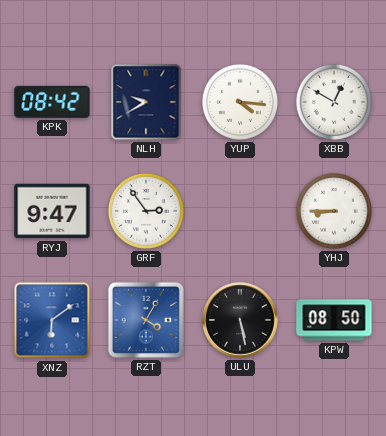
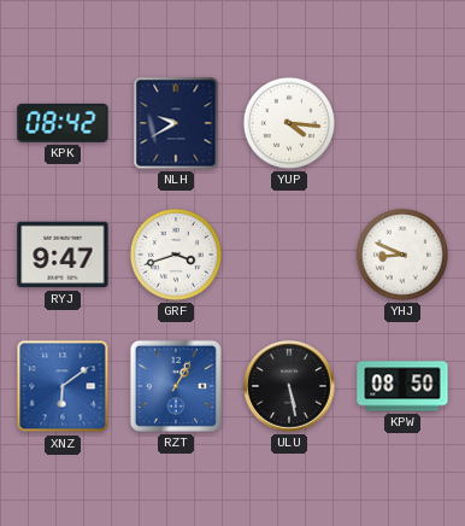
XBB: 12:50 -> none
GRF: 2:54 -> 3:42
YHJ: 8:45 -> 8:49
RZT: 4:05 -> 1:05
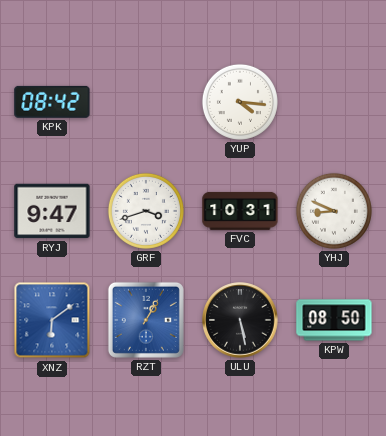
NLH: 9:40 -> none
FVC: none -> 10:31
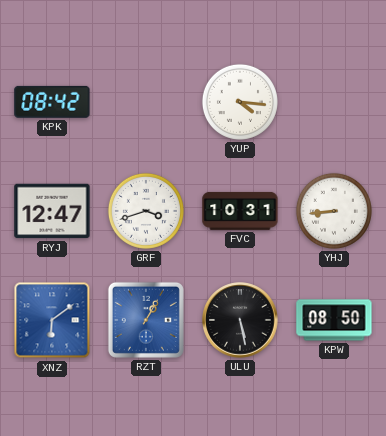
RYJ: 9:47 -> 12:47
YHJ: 8:49 -> 8:44
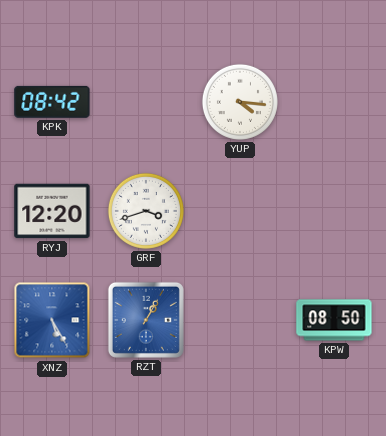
RYJ: 12:47 -> 12:20
FVC: 10:31 -> none
YHJ: 8:44 -> none
XNZ: 6:09 -> 5:25
ULU: 5:28 -> none
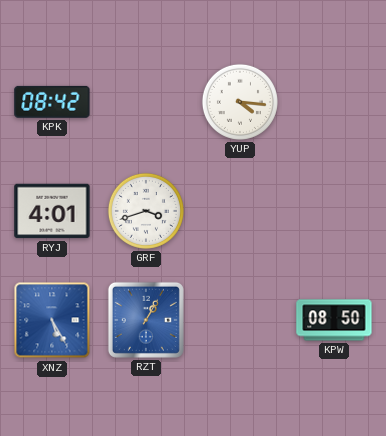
RYJ: 12:20 -> 4:01
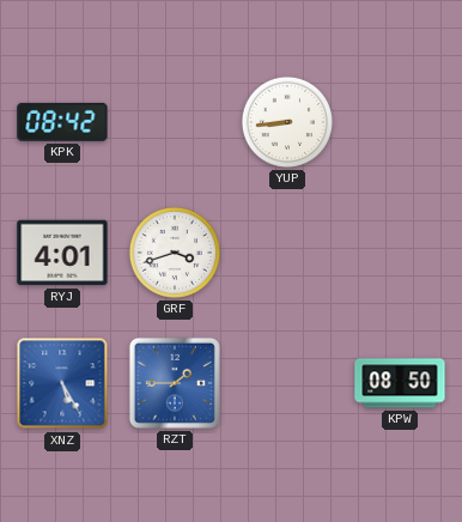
YUP: 4:16 -> 8:44
RZT: 1:05 -> 1:45
